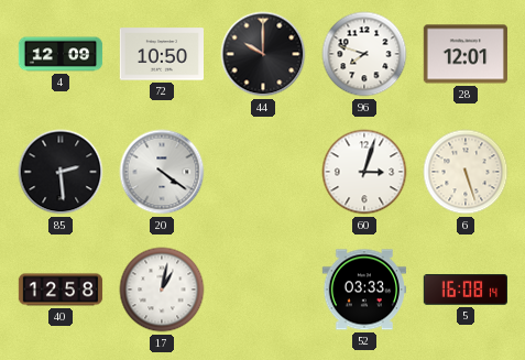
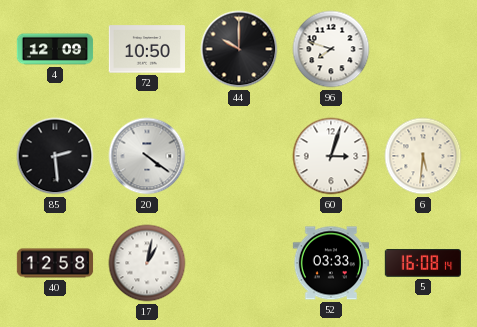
28: 12:01 -> none
6: 5:27 -> 5:31
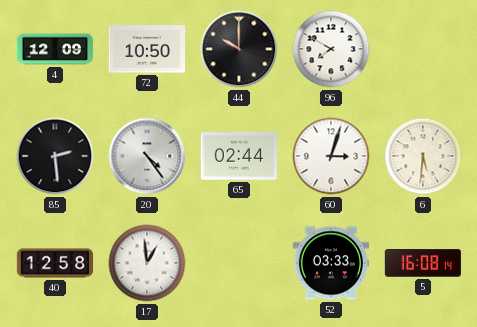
96: 7:48 -> 7:50
20: 4:21 -> 4:24
65: none -> 02:44
17: 1:02 -> 12:59
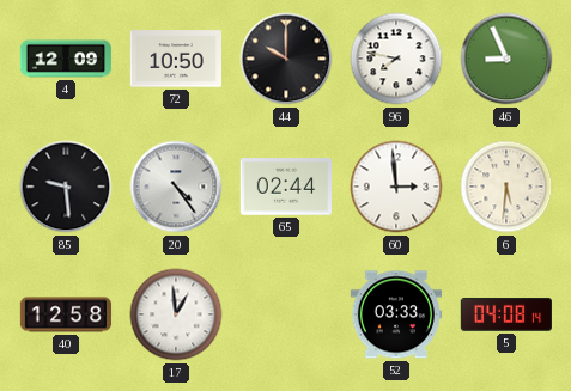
96: 7:50 -> 7:47
46: none -> 8:56
85: 2:29 -> 9:29
60: 3:03 -> 2:59
5: 16:08 -> 04:08
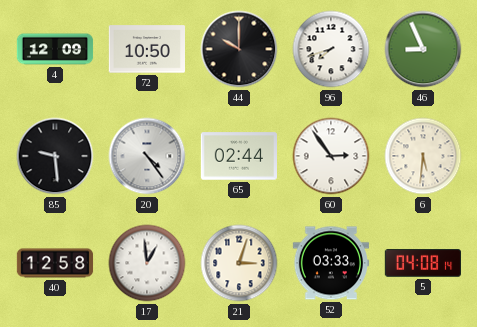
96: 7:47 -> 7:42
60: 2:59 -> 2:54
21: none -> 3:03
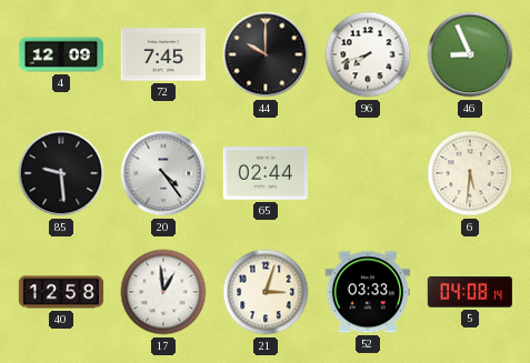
72: 10:50 -> 7:45
60: 2:54 -> none
